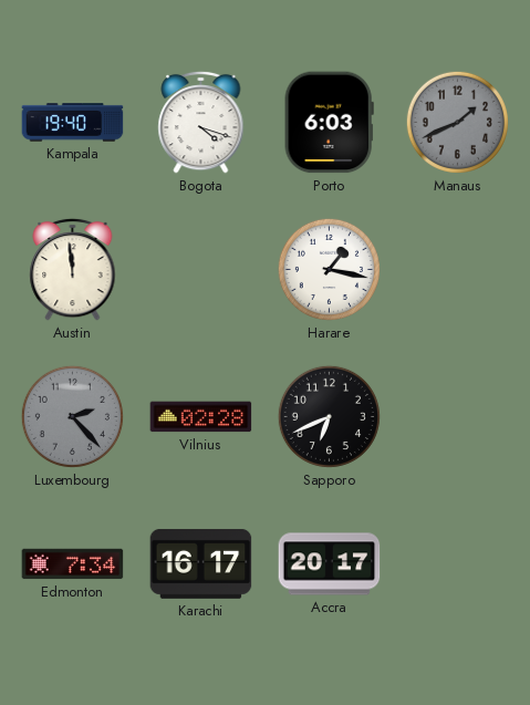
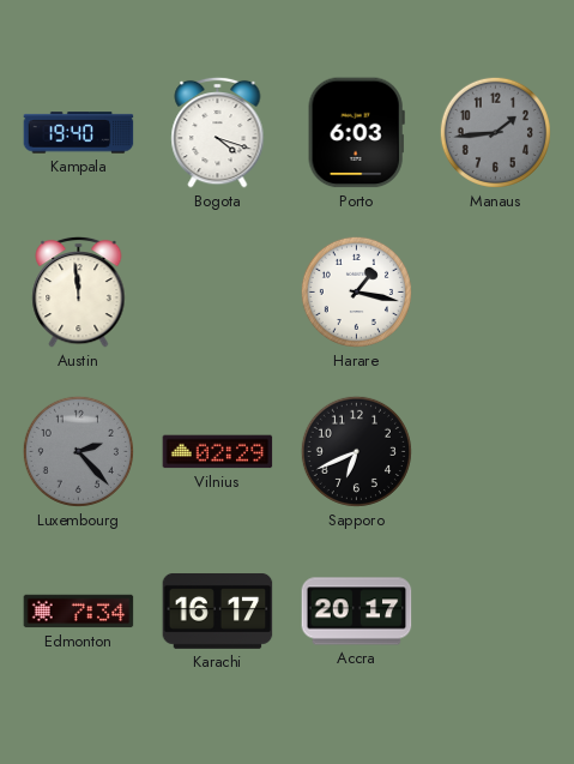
Manaus: 1:41 -> 1:44
Vilnius: 02:28 -> 02:29
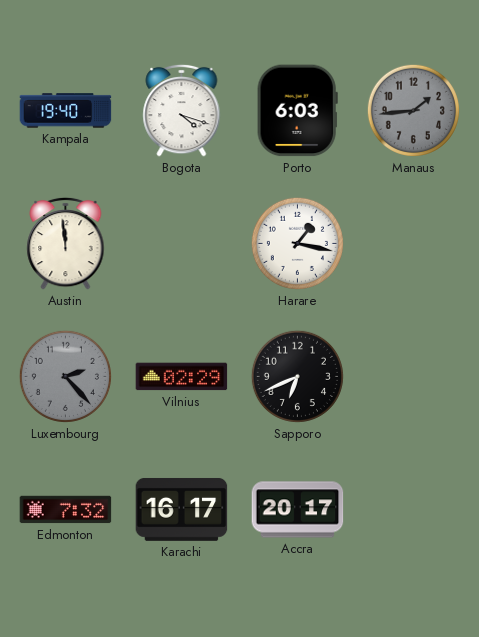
Edmonton: 7:34 -> 7:32
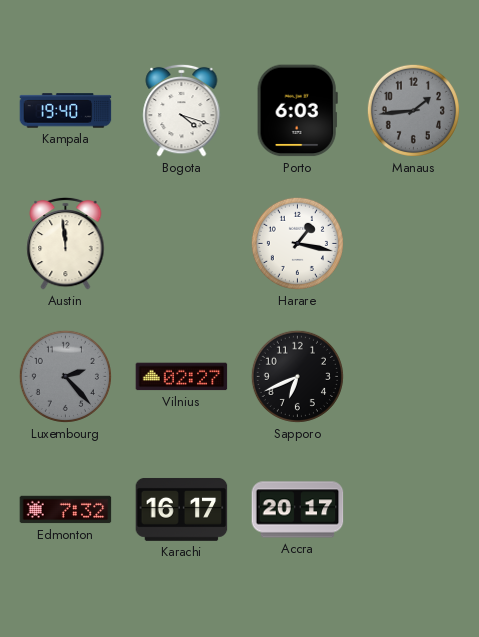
Vilnius: 02:29 -> 02:27
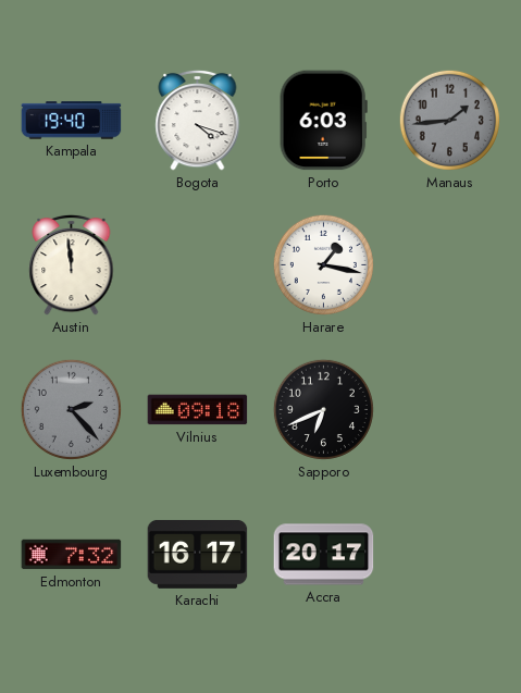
Vilnius: 02:27 -> 09:18
